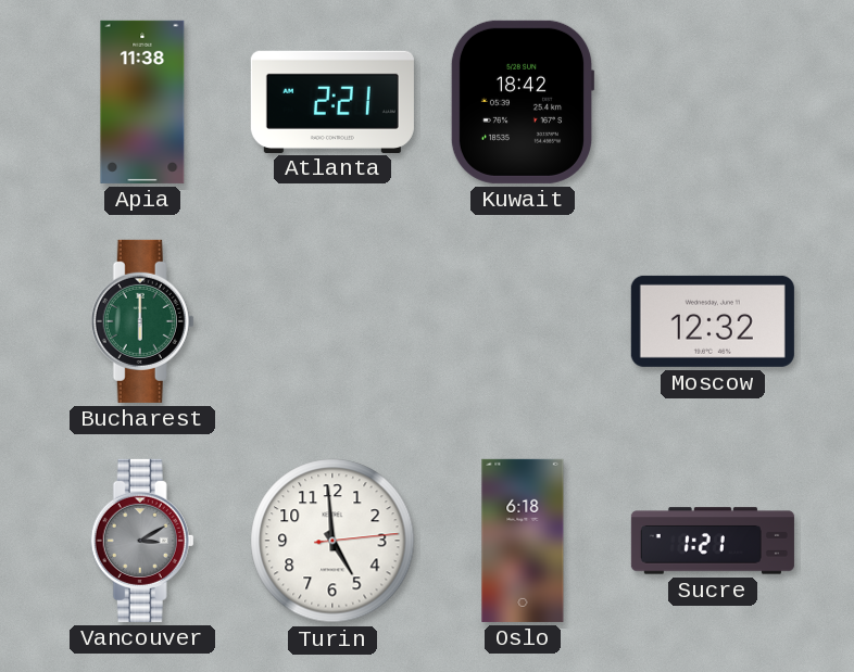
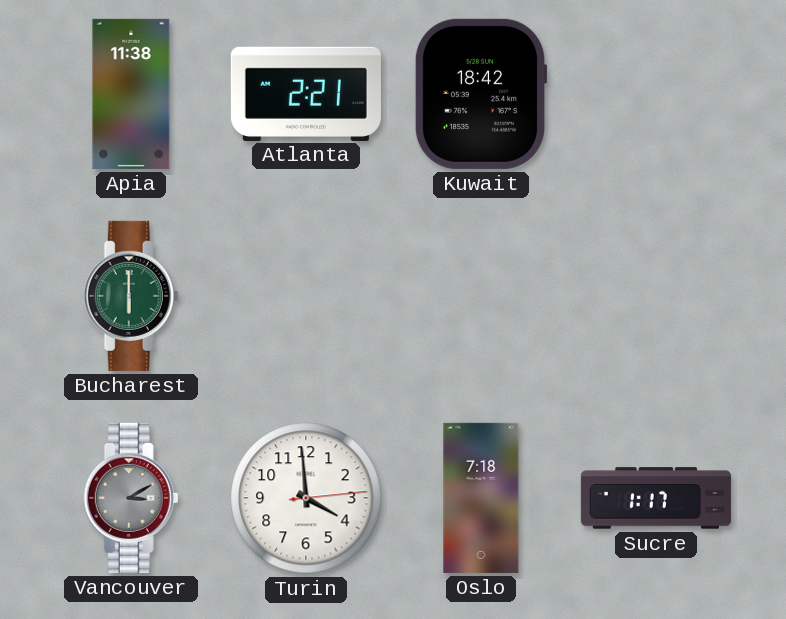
Moscow: 12:32 -> none
Turin: 4:59 -> 3:59
Oslo: 6:18 -> 7:18
Sucre: 1:21 -> 1:17
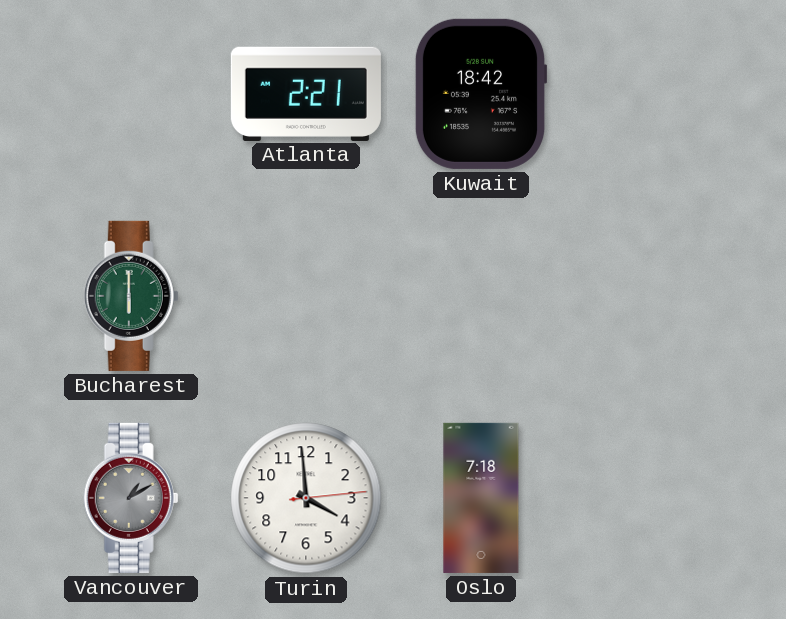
Apia: 11:38 -> none
Vancouver: 3:10 -> 1:10
Sucre: 1:17 -> none
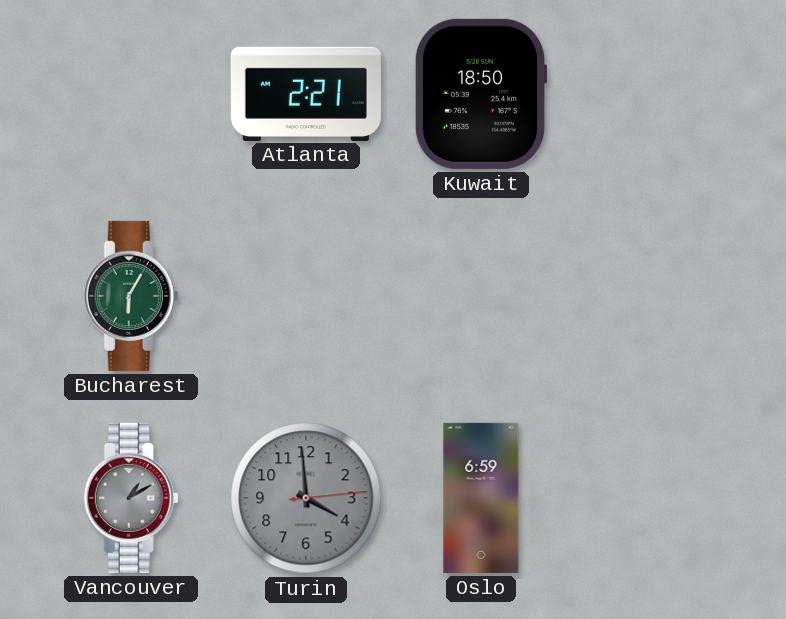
Kuwait: 18:42 -> 18:50
Bucharest: 6:00 -> 6:05
Turin dial: white -> grey
Oslo: 7:18 -> 6:59
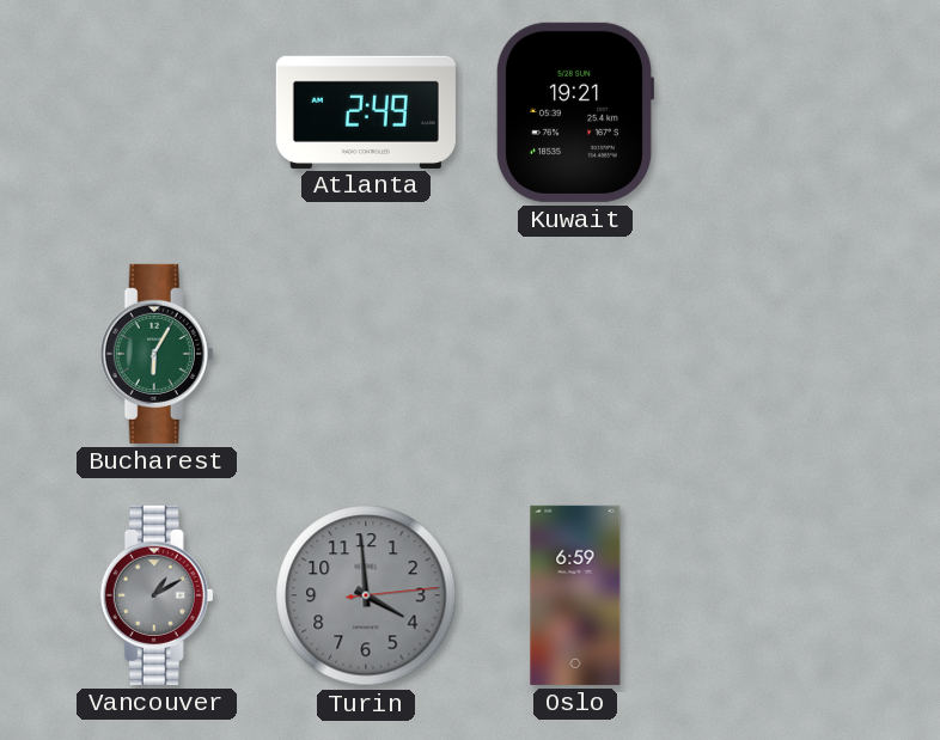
Atlanta: 2:21 -> 2:49
Kuwait: 18:50 -> 19:21
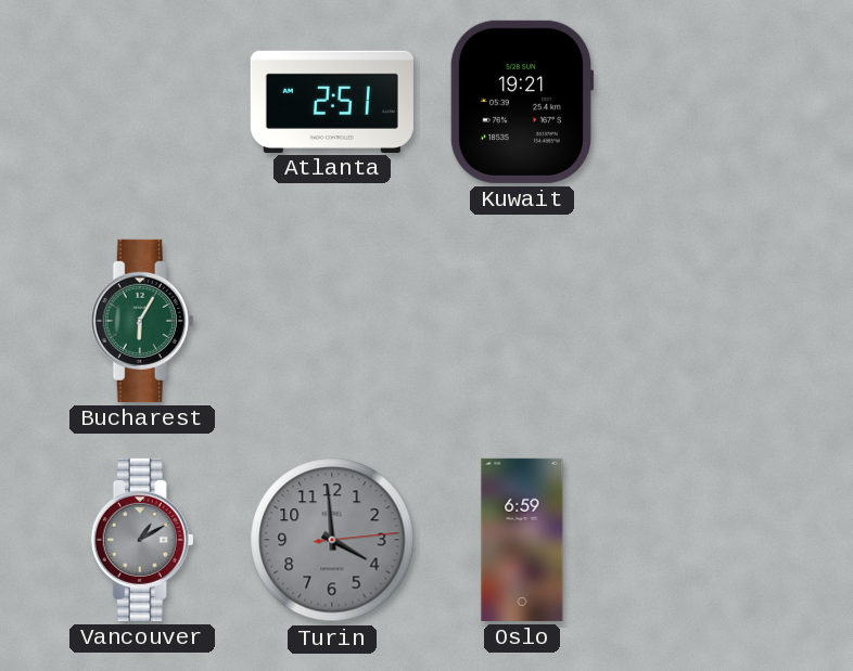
Atlanta: 2:49 -> 2:51
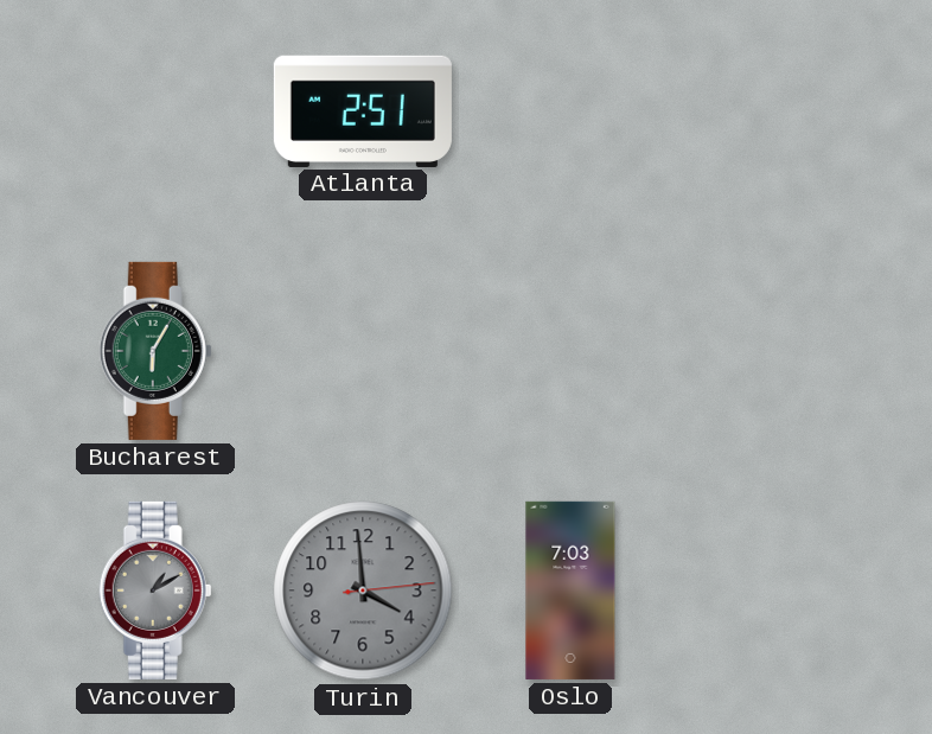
Kuwait: 19:21 -> none
Oslo: 6:59 -> 7:03
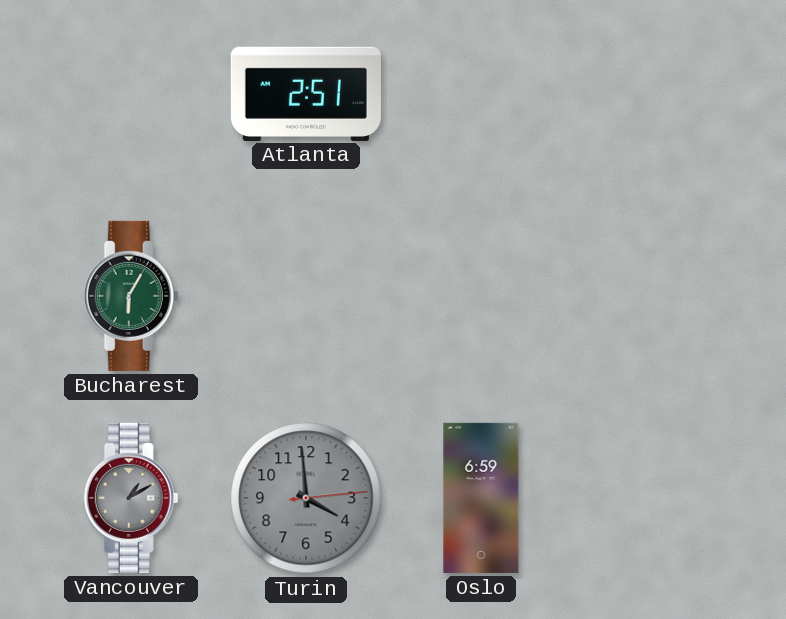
Oslo: 7:03 -> 6:59
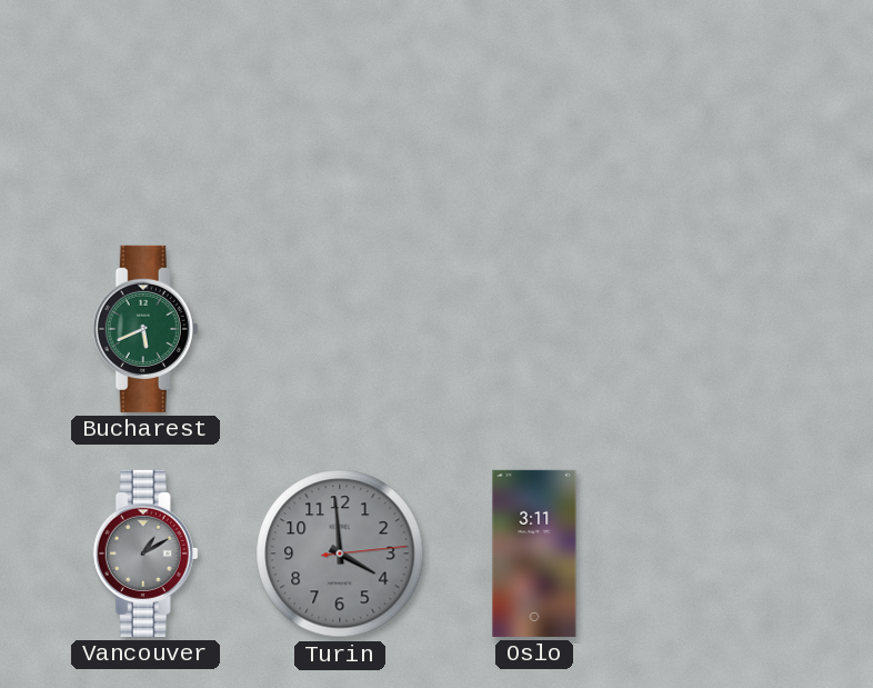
Atlanta: 2:51 -> none
Bucharest: 6:05 -> 5:41
Oslo: 6:59 -> 3:11
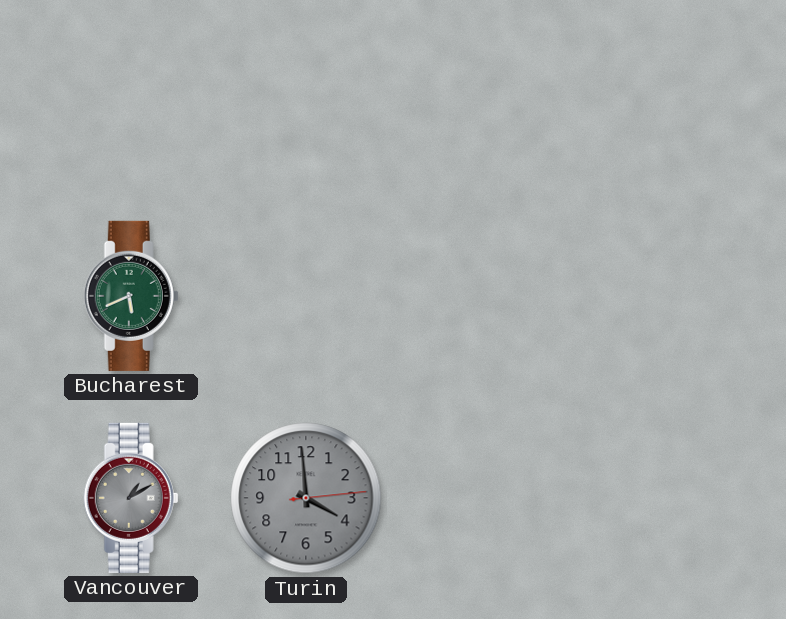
Oslo: 3:11 -> none
